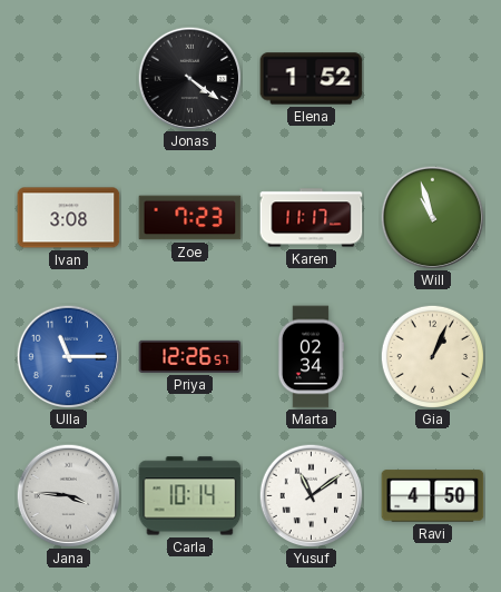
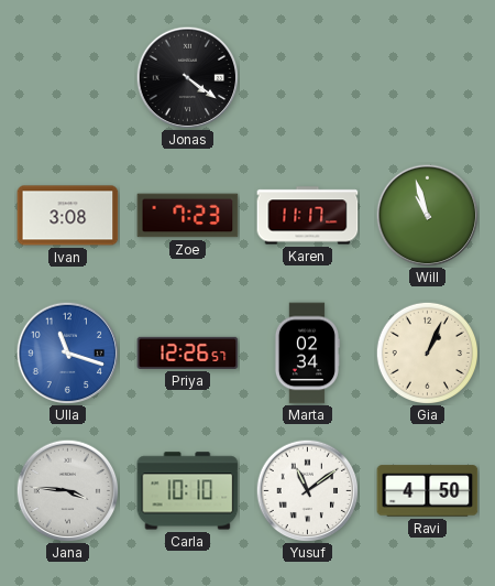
Elena: 1:52 -> none
Ulla: 11:15 -> 11:18
Carla: 10:14 -> 10:10
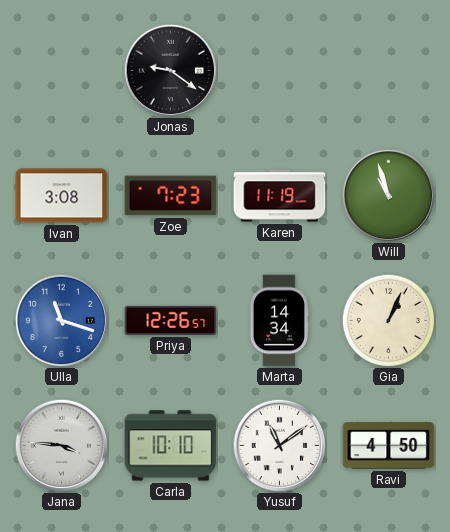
Jonas: 4:21 -> 9:21
Karen: 11:17 -> 11:19
Marta: 02:34 -> 14:34
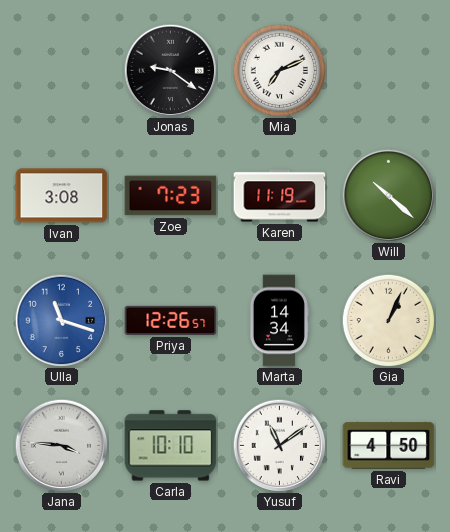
Mia: none -> 7:11
Will: 10:57 -> 10:22
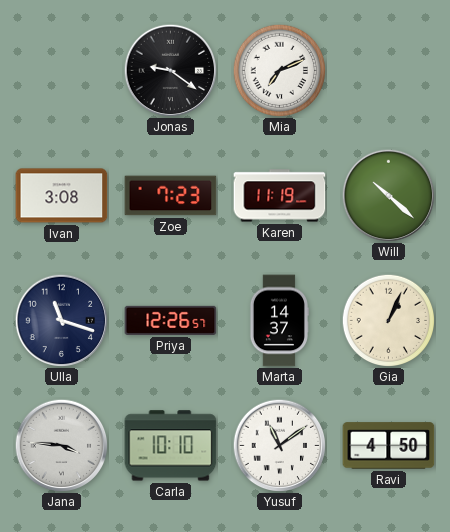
Ulla dial: blue -> navy
Marta: 14:34 -> 14:37
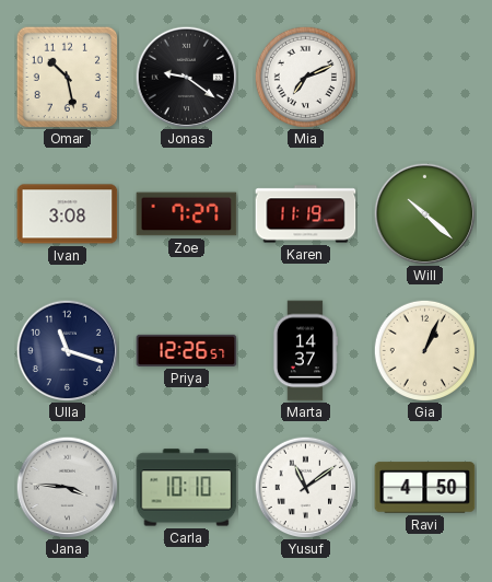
Omar: none -> 10:28
Zoe: 7:23 -> 7:27
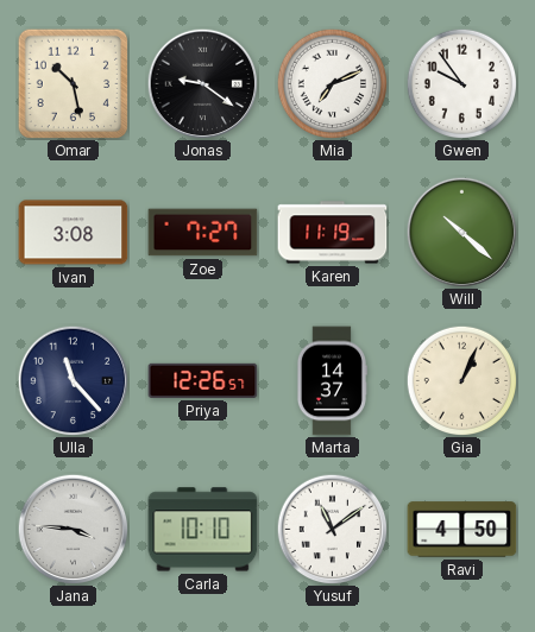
Gwen: none -> 9:54
Ulla: 11:18 -> 11:23
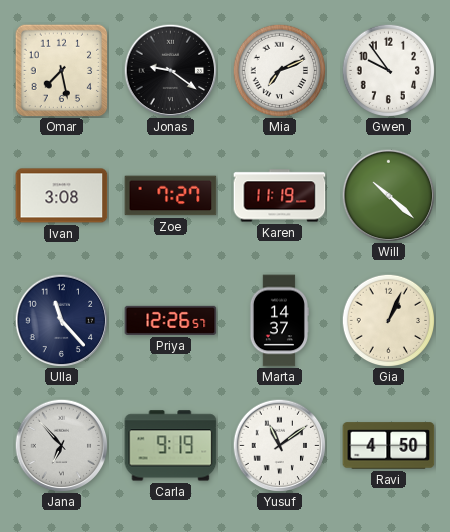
Omar: 10:28 -> 7:28
Jana: 3:46 -> 6:53
Carla: 10:10 -> 9:19
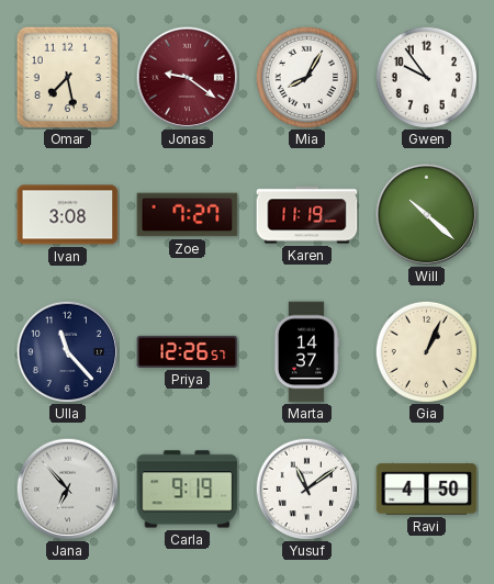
Jonas dial: black -> burgundy
Mia: 7:11 -> 8:05
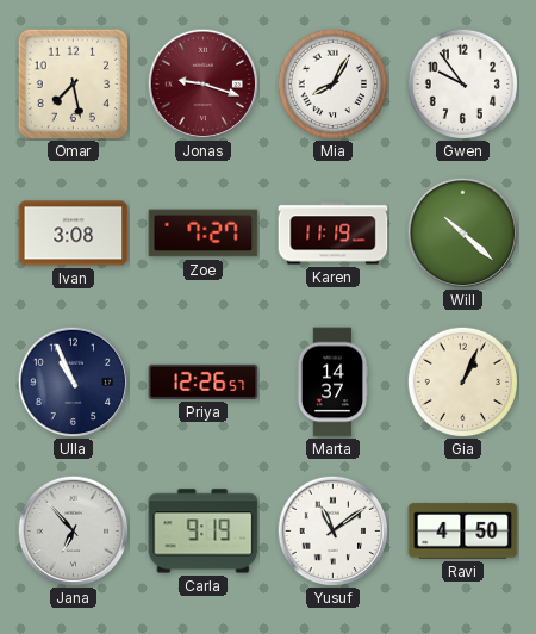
Jonas: 9:21 -> 9:18
Ulla: 11:23 -> 10:56
